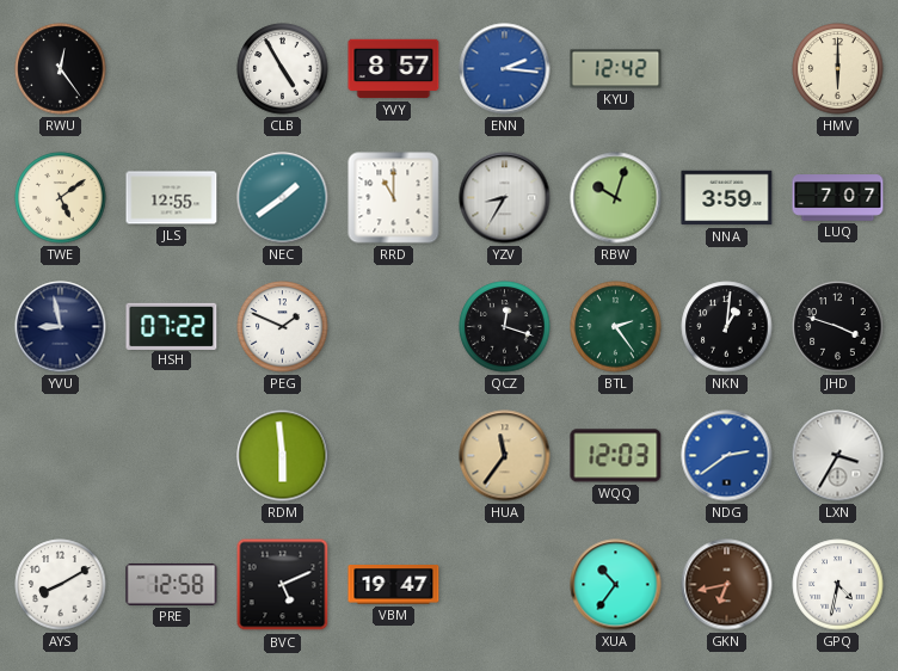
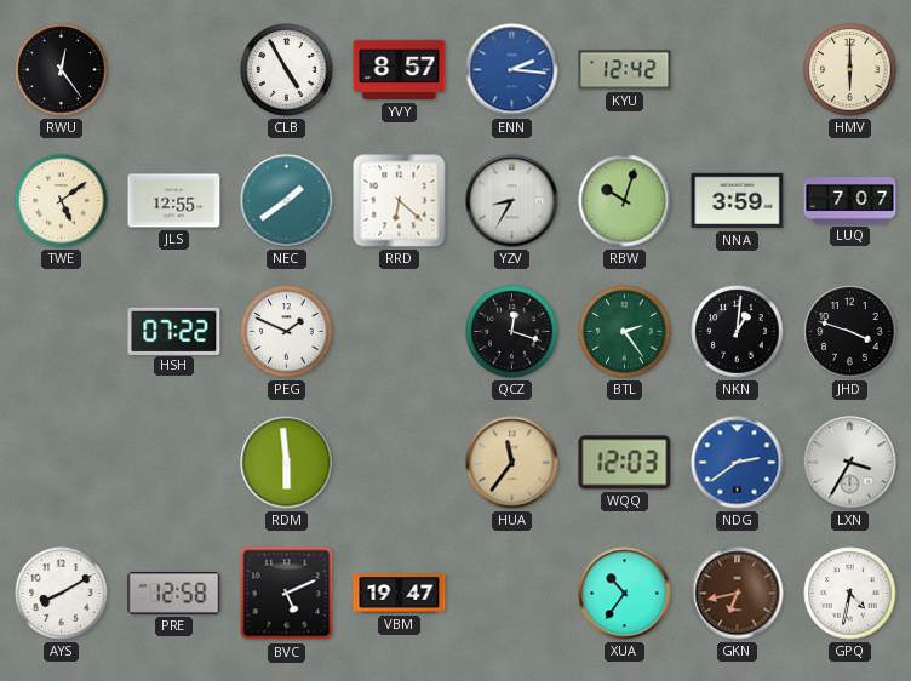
RRD: 11:00 -> 6:22
YVU: 8:58 -> none
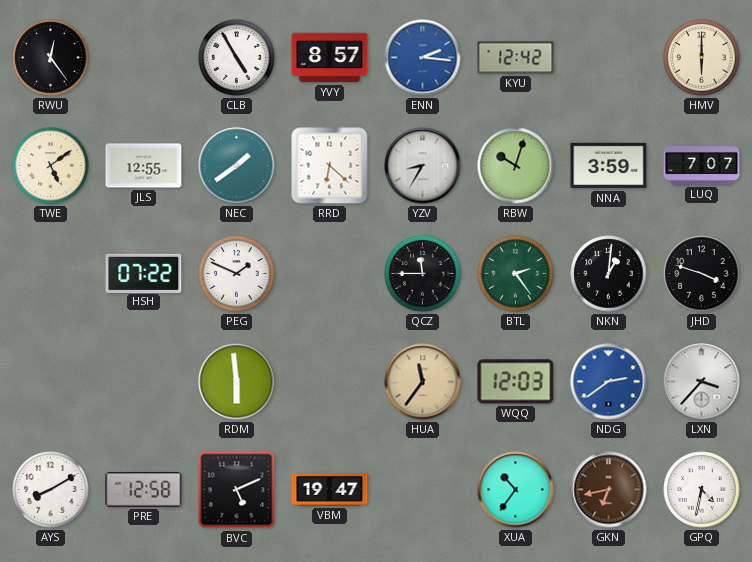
QCZ: 12:18 -> 11:45
LXN: 3:35 -> 3:37
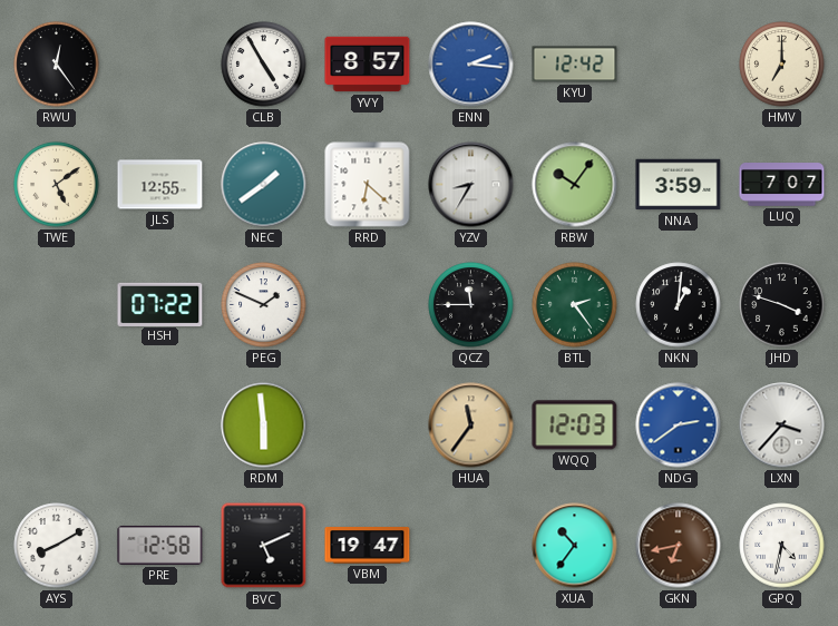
HMV: 6:00 -> 7:00
RBW: 10:03 -> 10:06
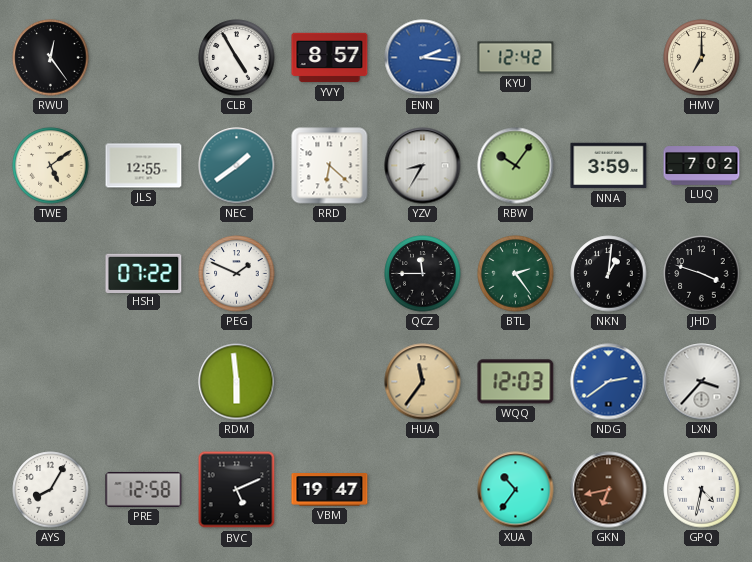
LUQ: 7:07 -> 7:02
AYS: 8:10 -> 8:05
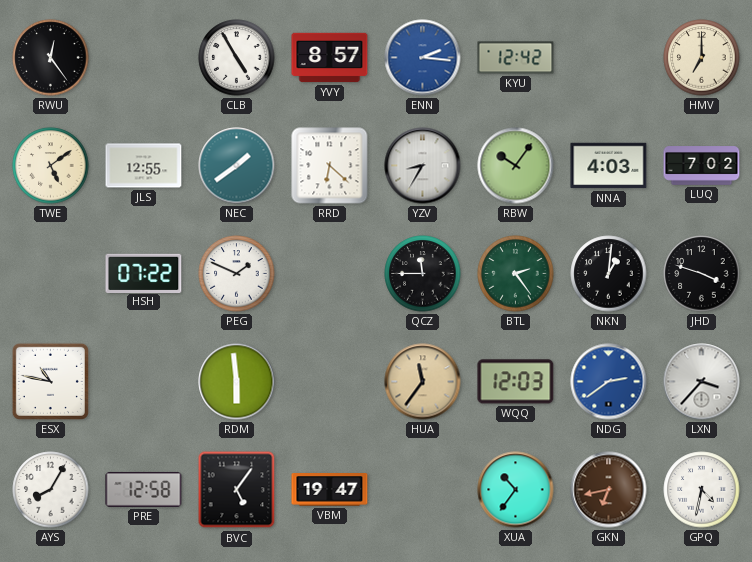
NNA: 3:59 -> 4:03
ESX: none -> 10:47
BVC: 5:11 -> 5:06
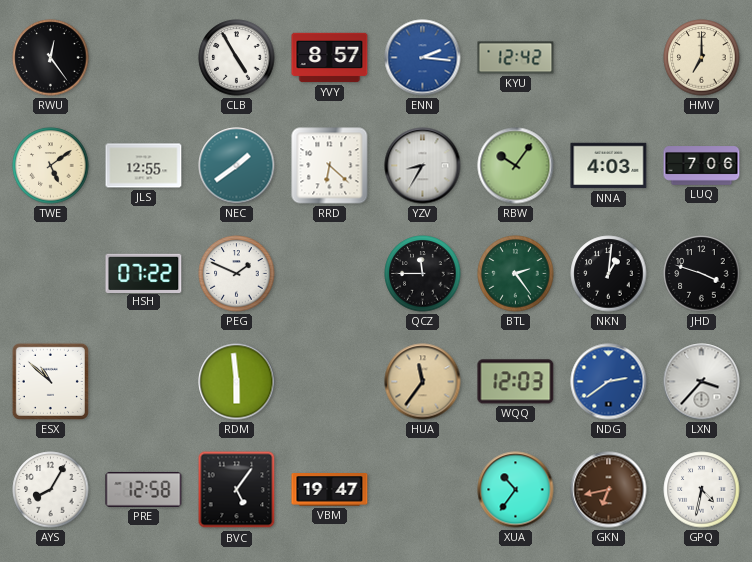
LUQ: 7:02 -> 7:06
ESX: 10:47 -> 10:52
